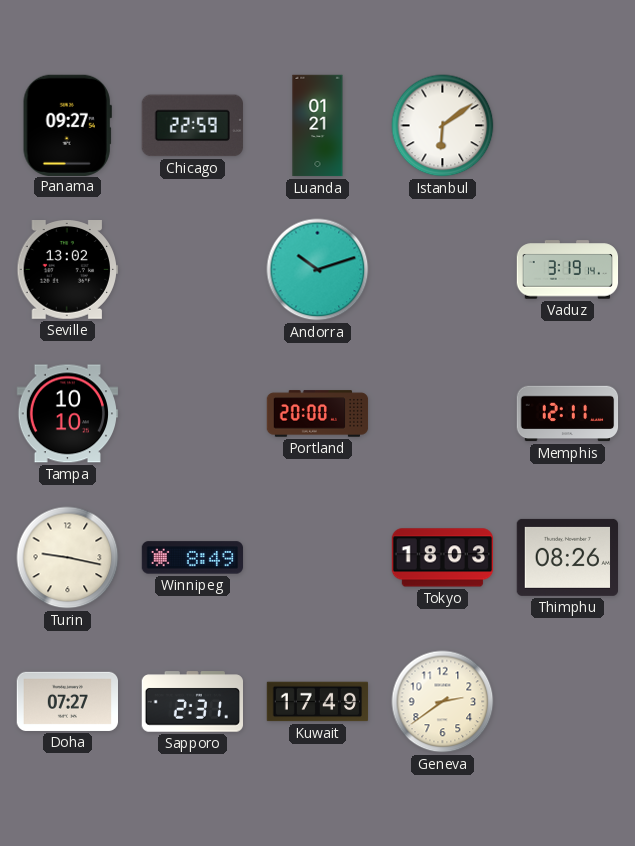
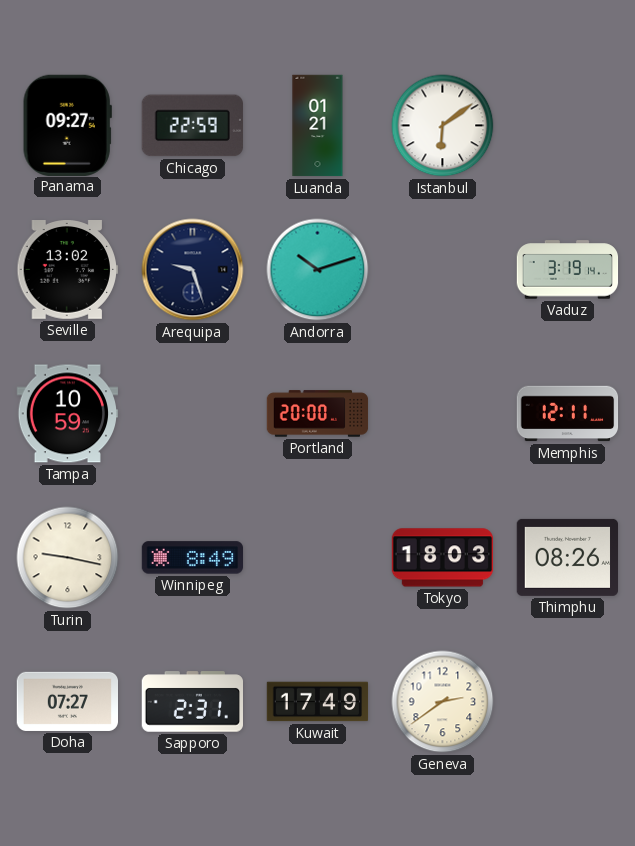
Arequipa: none -> 9:27
Tampa: 10:10 -> 10:59
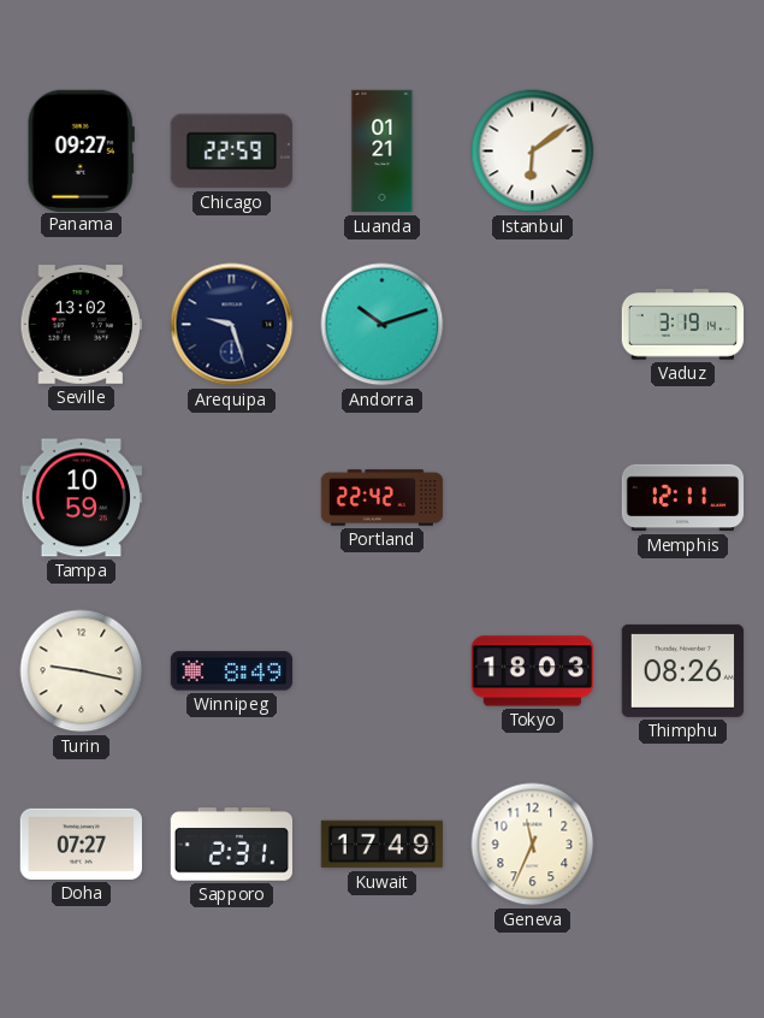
Portland: 20:00 -> 22:42
Geneva: 2:39 -> 11:34
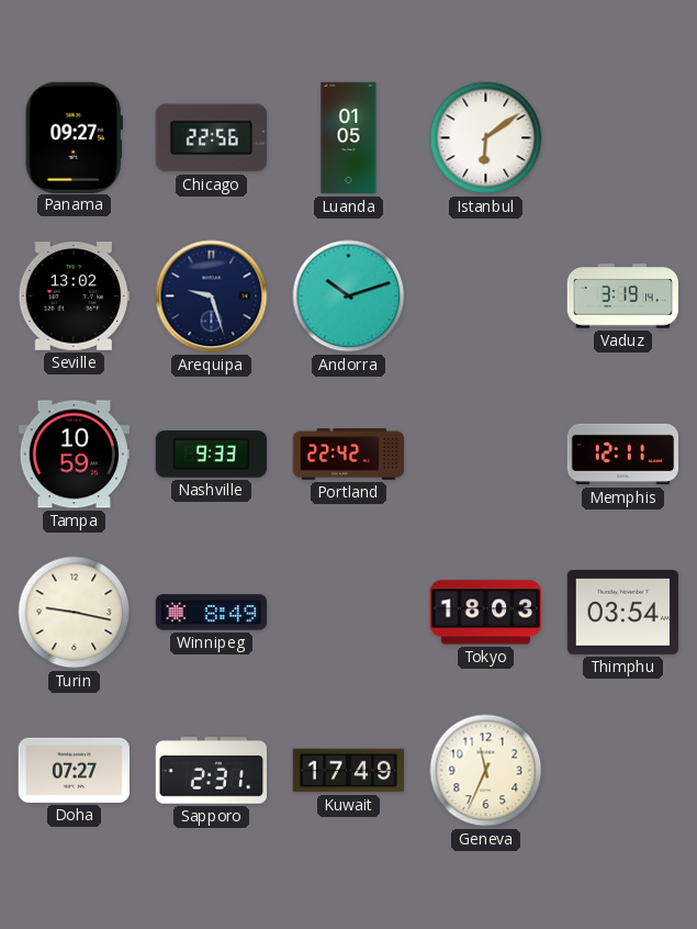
Chicago: 22:59 -> 22:56
Luanda: 01:21 -> 01:05
Nashville: none -> 9:33
Thimphu: 08:26 -> 03:54
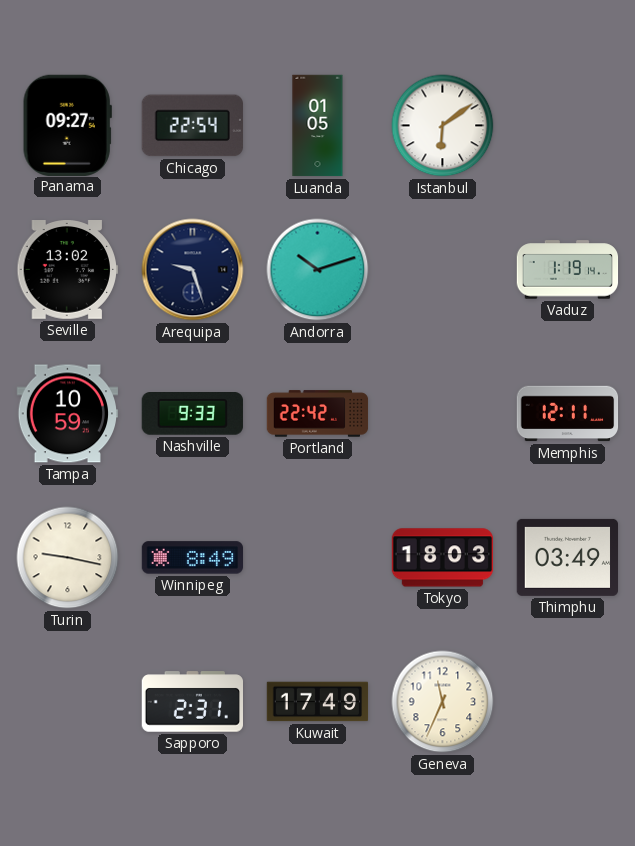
Chicago: 22:56 -> 22:54
Vaduz: 3:19 -> 1:19
Thimphu: 03:54 -> 03:49
Doha: 07:27 -> none
